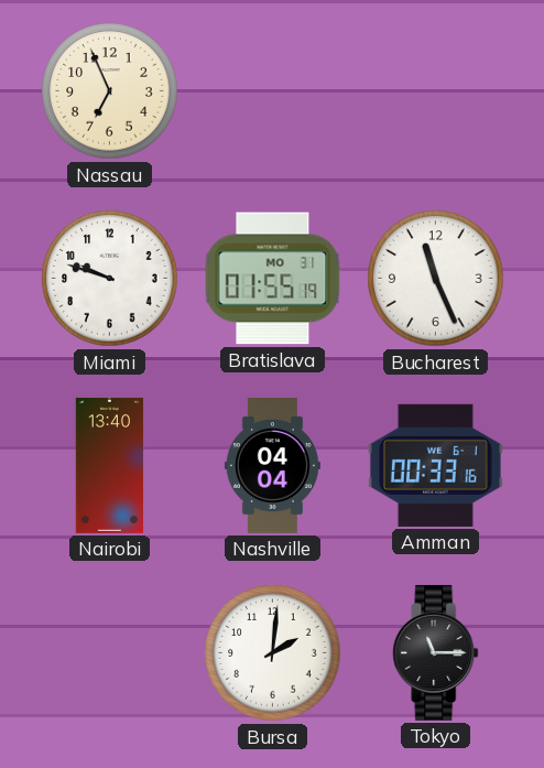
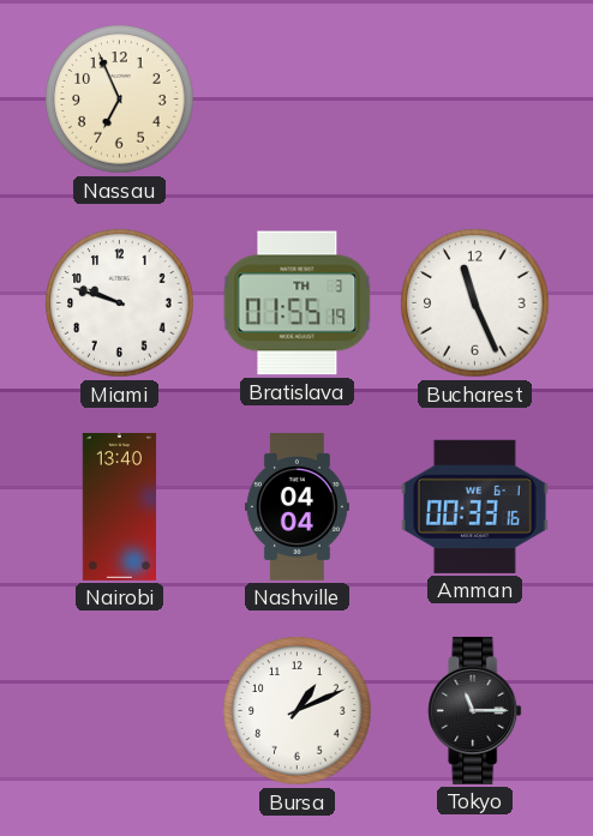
Bratislava date: MO 31 -> TH 3
Bursa: 2:01 -> 1:11
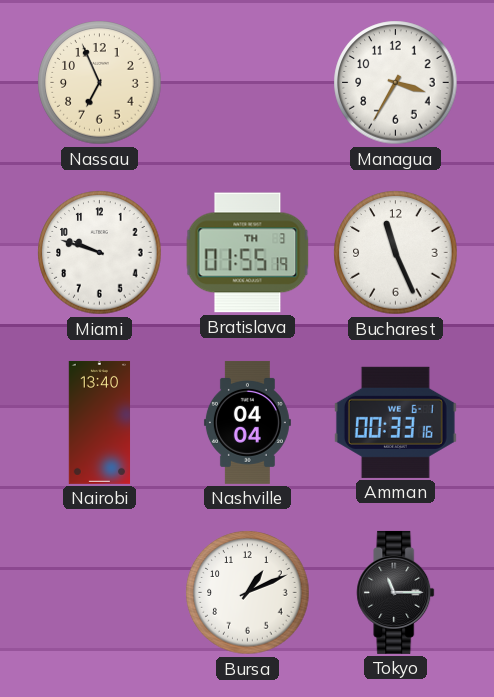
Managua: none -> 3:35
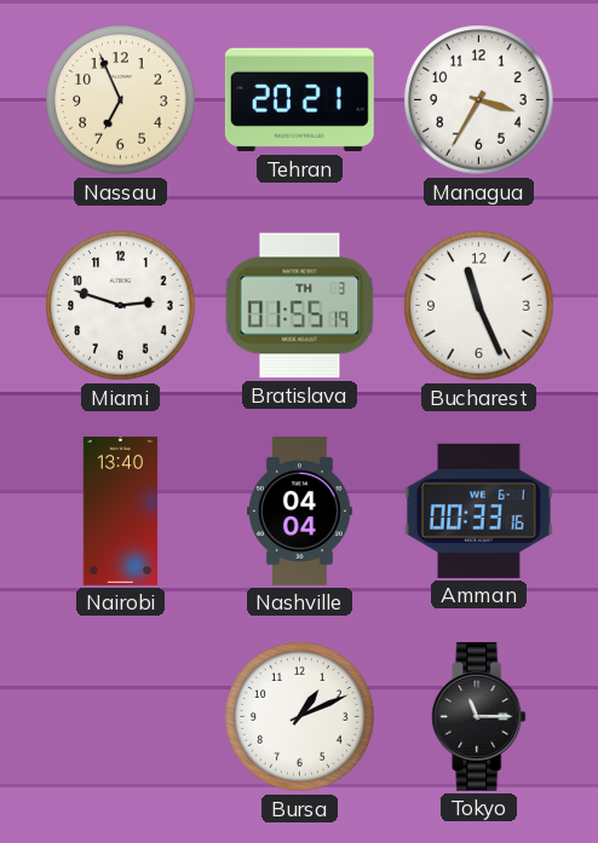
Tehran: none -> 20:21
Miami: 9:48 -> 2:48
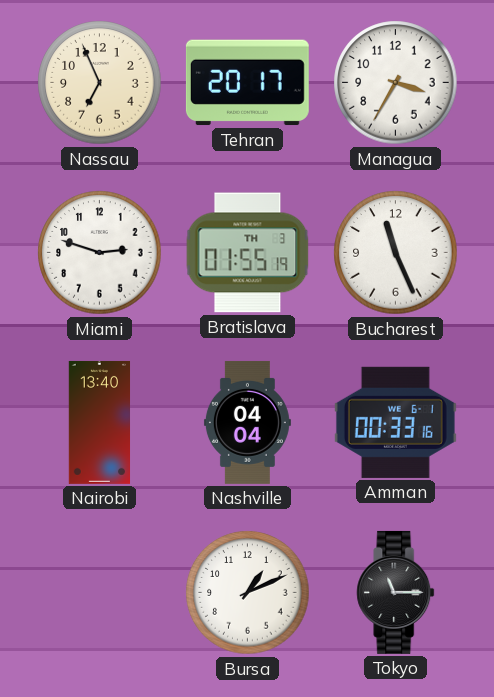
Tehran: 20:21 -> 20:17
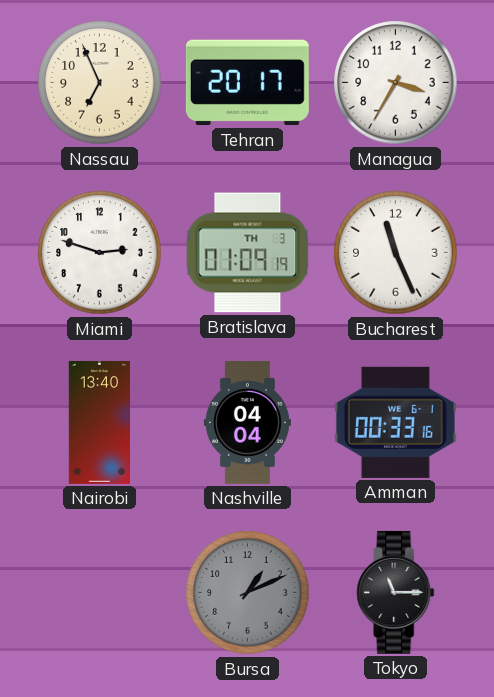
Bratislava: 01:55 -> 01:09
Bursa dial: white -> grey
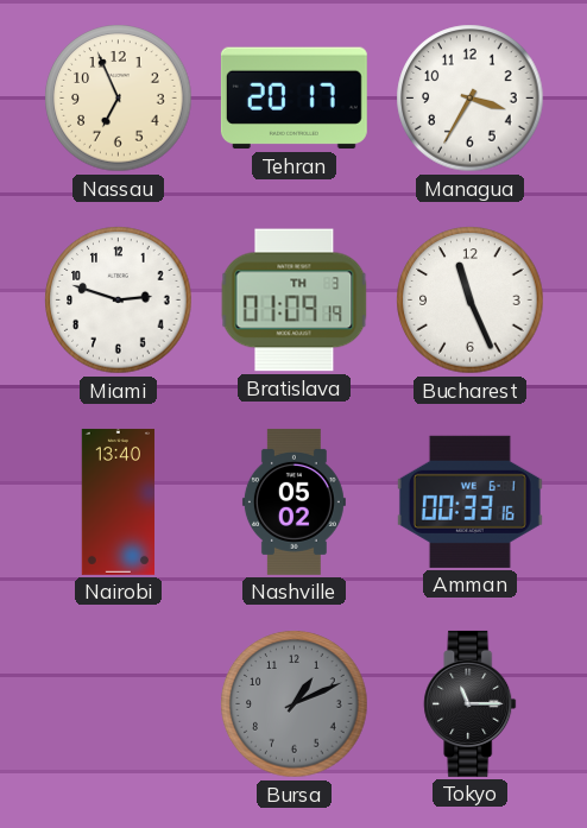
Nashville: 04:04 -> 05:02
